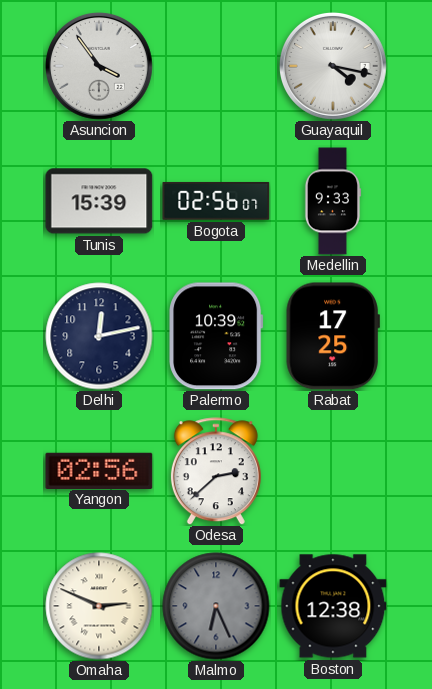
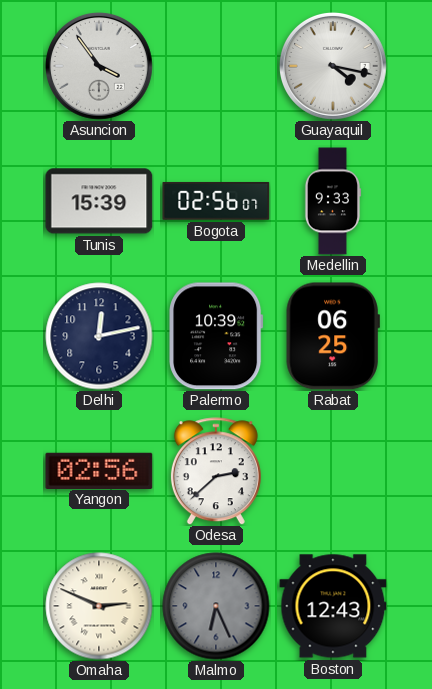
Rabat: 17:25 -> 06:25
Boston: 12:38 -> 12:43
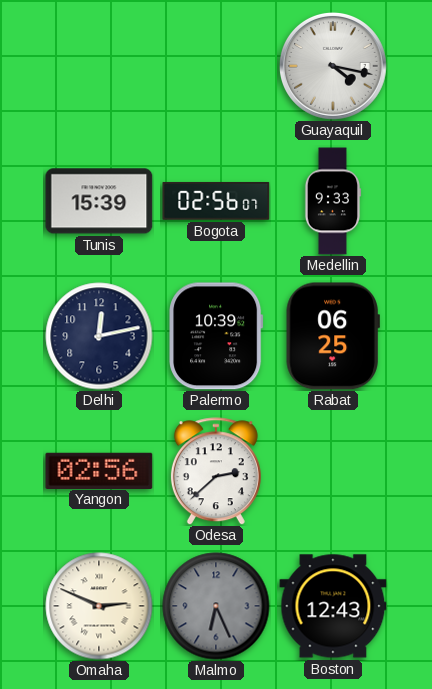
Asuncion: 3:54 -> none
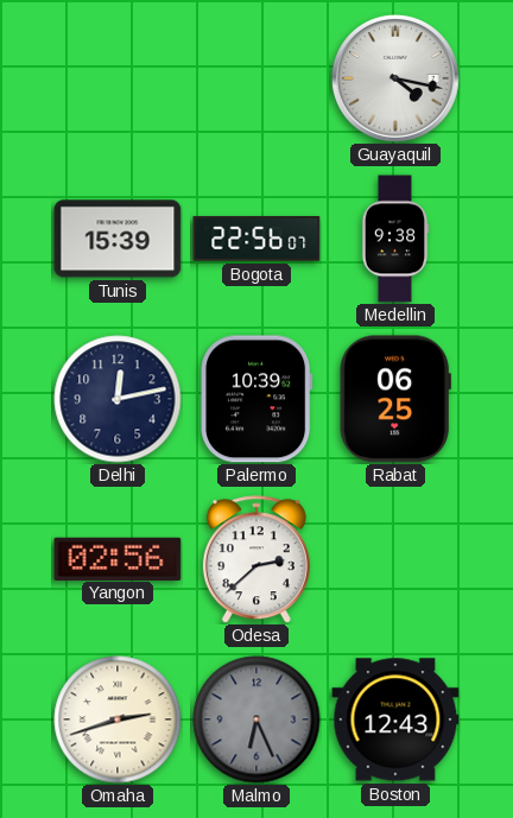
Bogota: 02:56 -> 22:56
Medellin: 9:33 -> 9:38
Omaha: 2:49 -> 2:42
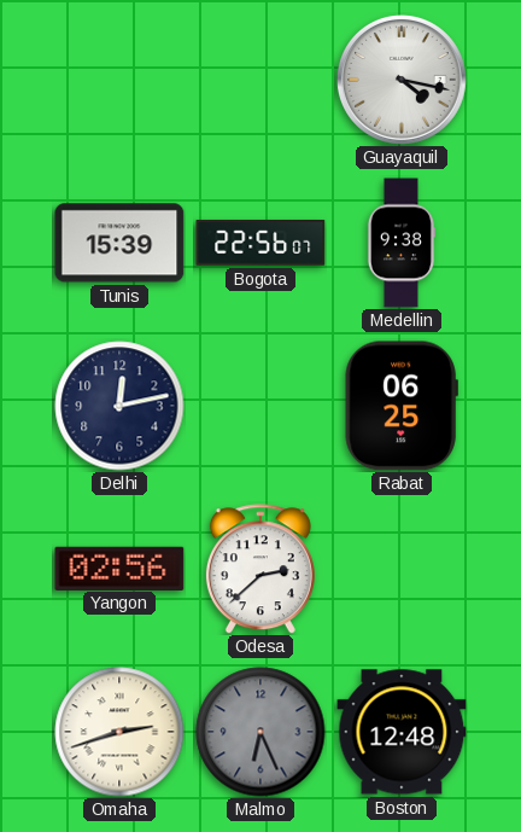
Palermo: 10:39 -> none
Boston: 12:43 -> 12:48
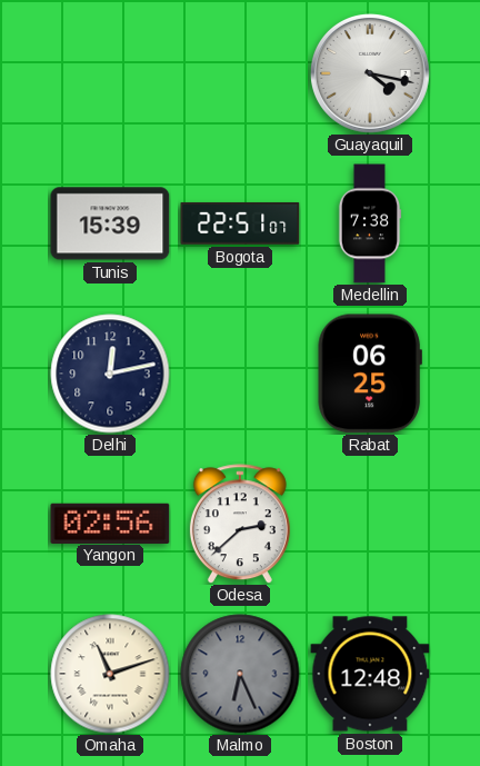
Bogota: 22:56 -> 22:51
Medellin: 9:38 -> 7:38
Omaha: 2:42 -> 11:12
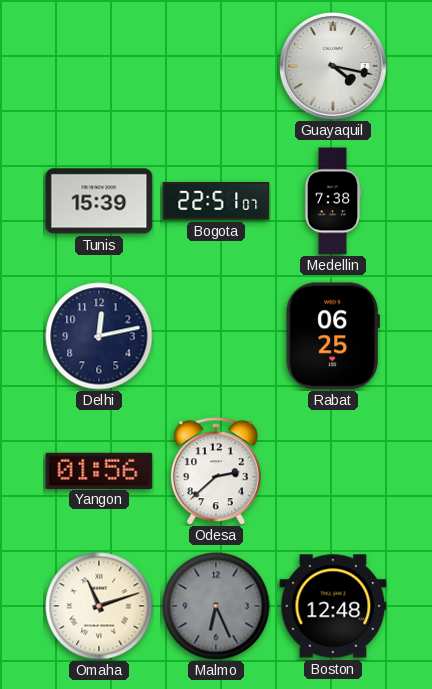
Yangon: 02:56 -> 01:56
